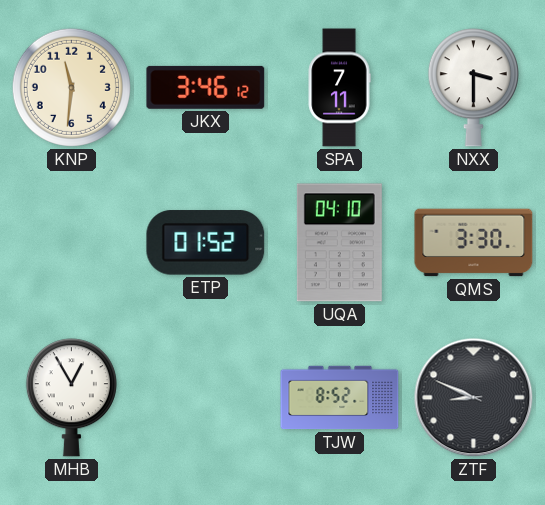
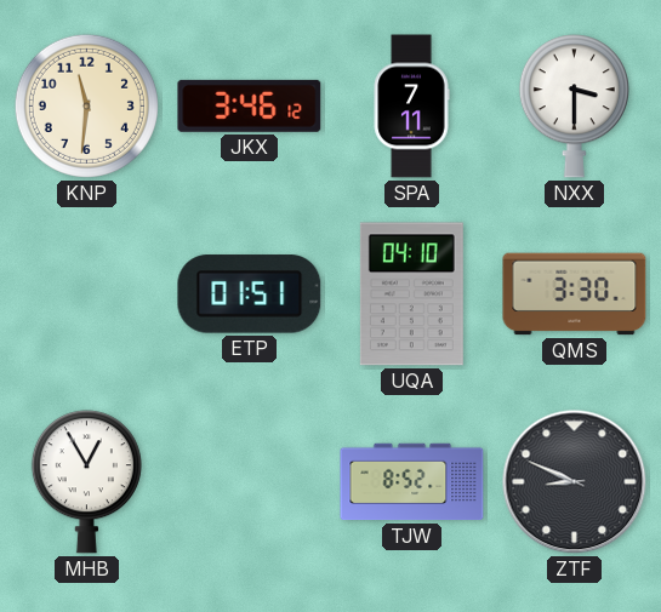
ETP: 01:52 -> 01:51
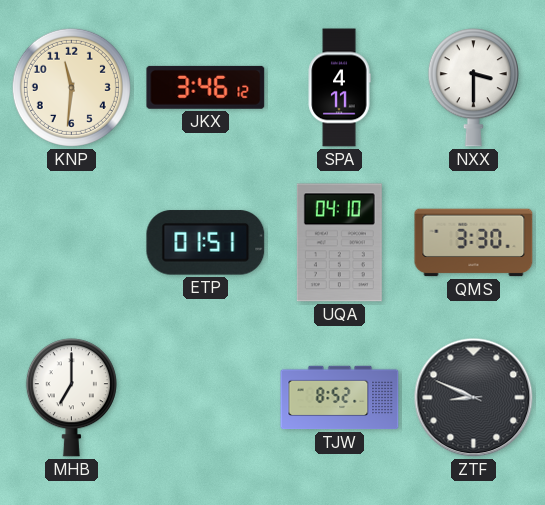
SPA: 7:11 -> 4:11
MHB: 12:55 -> 7:00
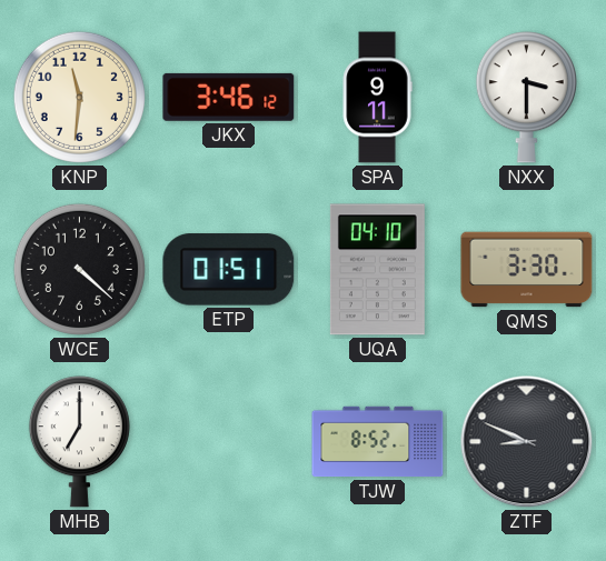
SPA: 4:11 -> 9:11
WCE: none -> 4:22
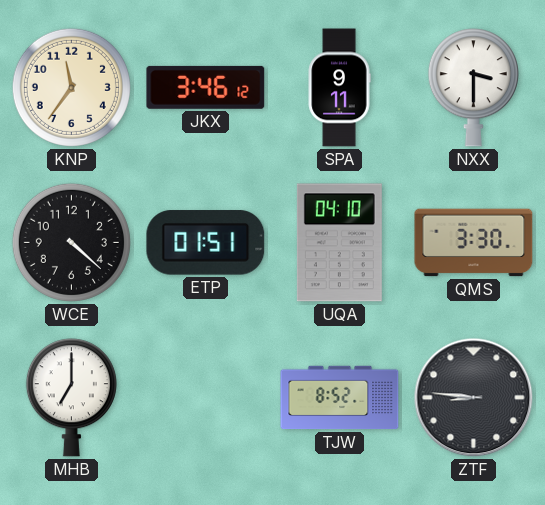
KNP: 11:31 -> 11:36
ZTF: 8:49 -> 8:46
